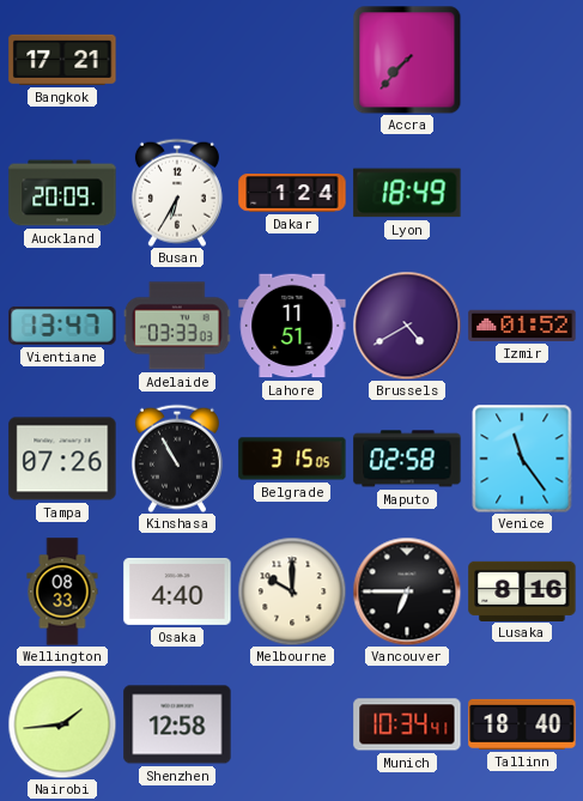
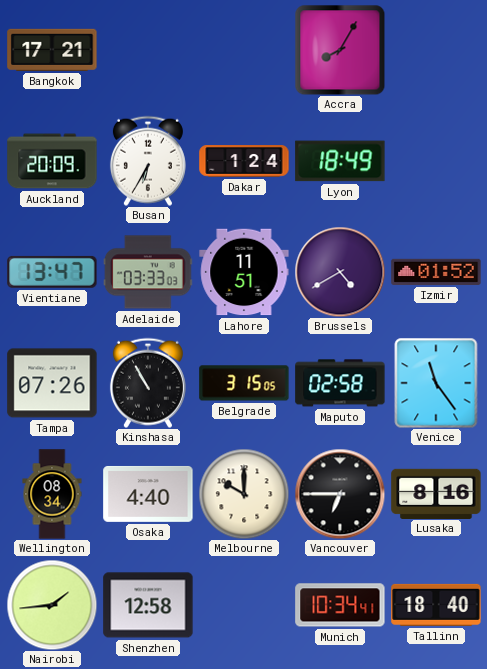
Accra: 7:37 -> 8:05
Wellington: 08:33 -> 08:34
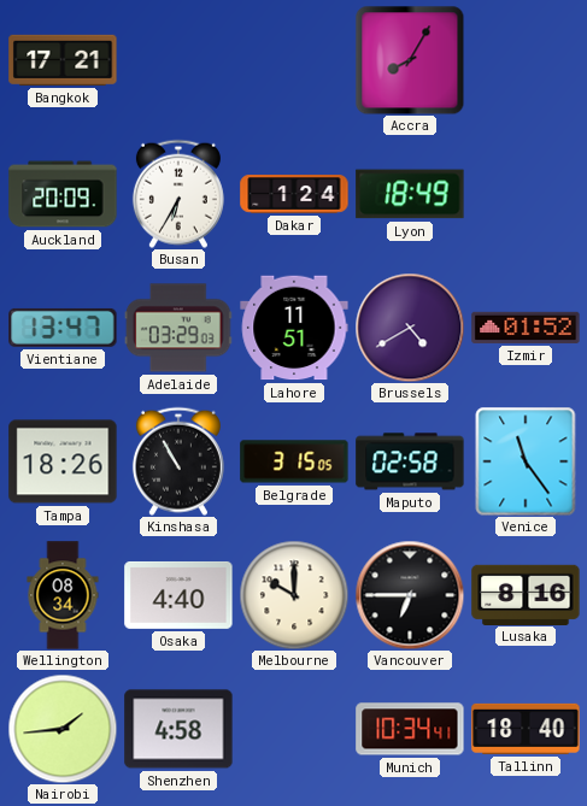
Adelaide: 03:33 -> 03:29
Tampa: 07:26 -> 18:26
Shenzhen: 12:58 -> 4:58
